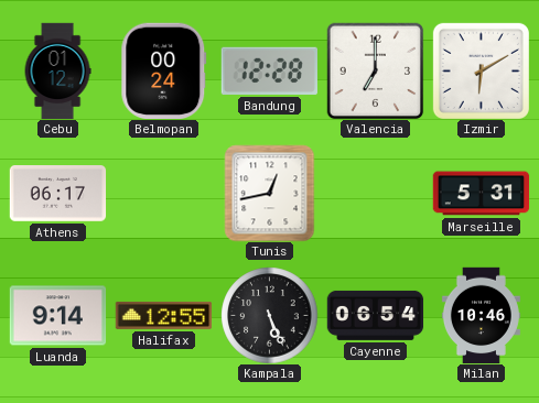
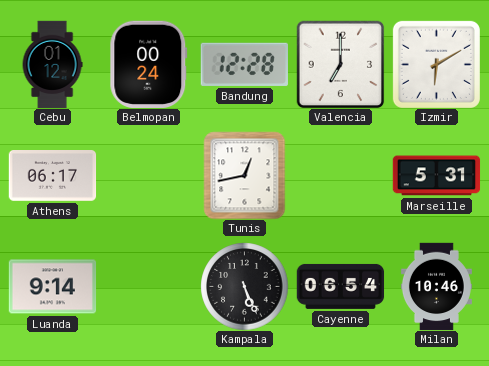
Halifax: 12:55 -> none
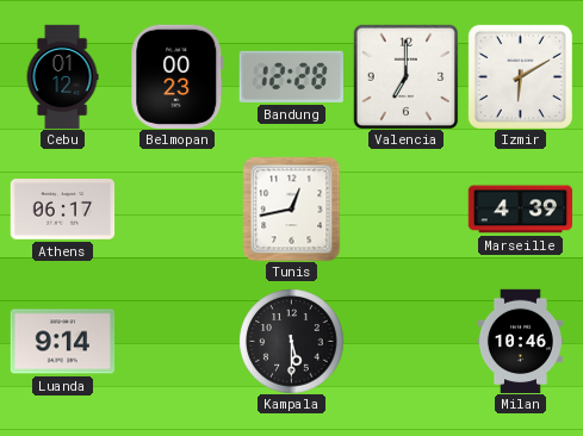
Belmopan: 00:24 -> 00:23
Marseille: 5:31 -> 4:39
Kampala: 5:26 -> 5:30
Cayenne: 06:54 -> none
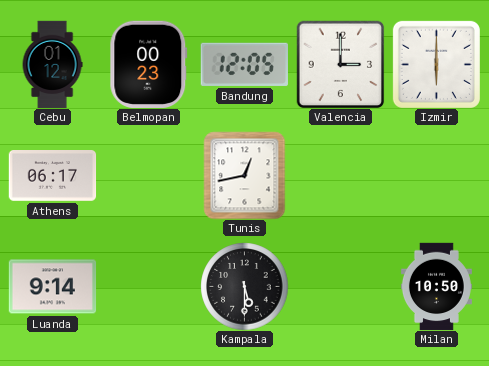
Bandung: 12:28 -> 12:05
Valencia: 7:00 -> 3:00
Izmir: 6:10 -> 6:00
Marseille: 4:39 -> none
Milan: 10:46 -> 10:50
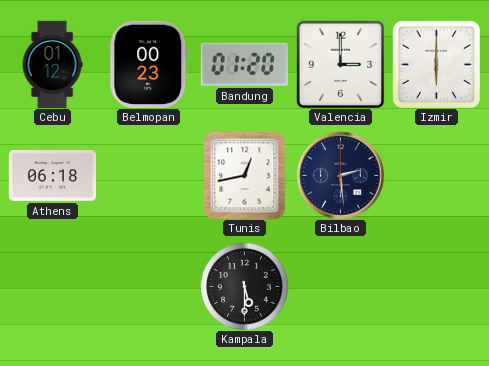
Bandung: 12:05 -> 01:20
Athens: 06:17 -> 06:18
Bilbao: none -> 2:29
Luanda: 9:14 -> none
Milan: 10:50 -> none
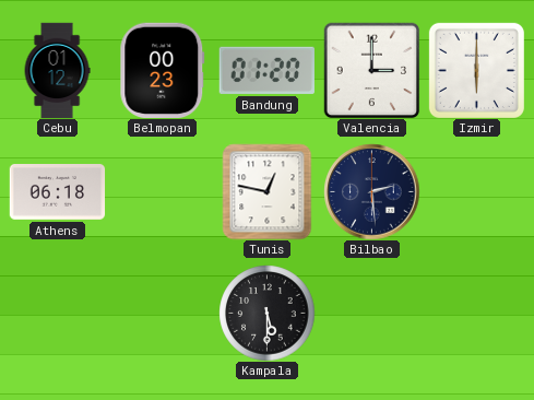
Tunis: 12:43 -> 12:47
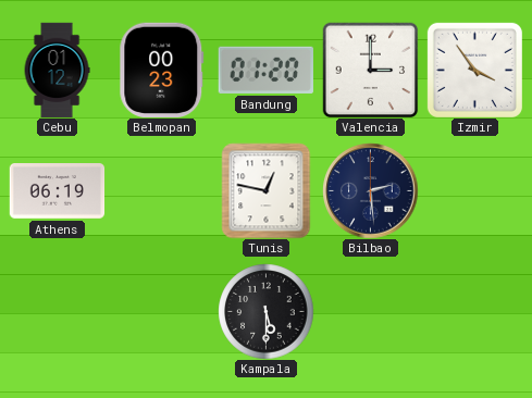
Izmir: 6:00 -> 3:54
Athens: 06:18 -> 06:19
